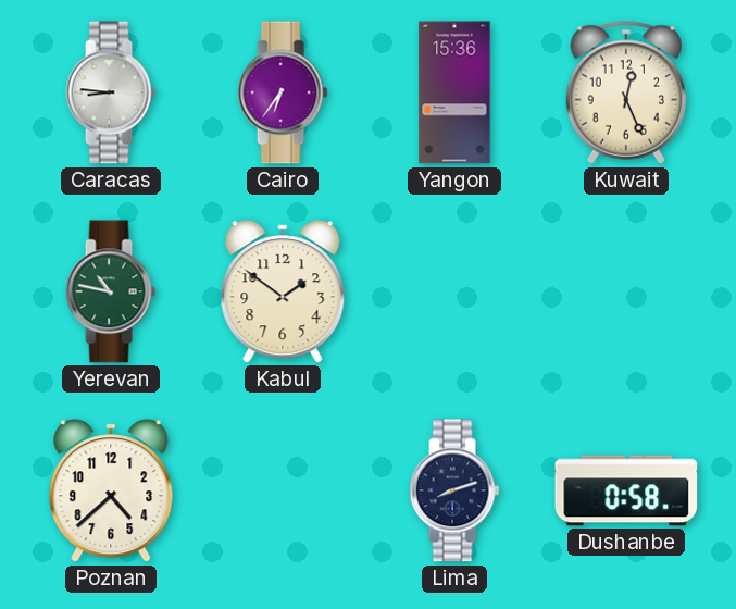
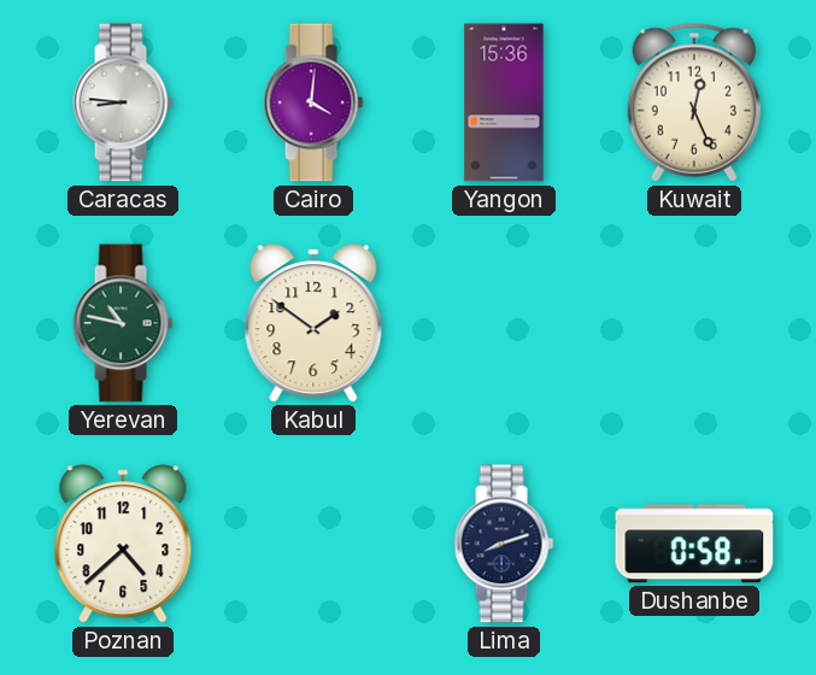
Cairo: 6:36 -> 4:01
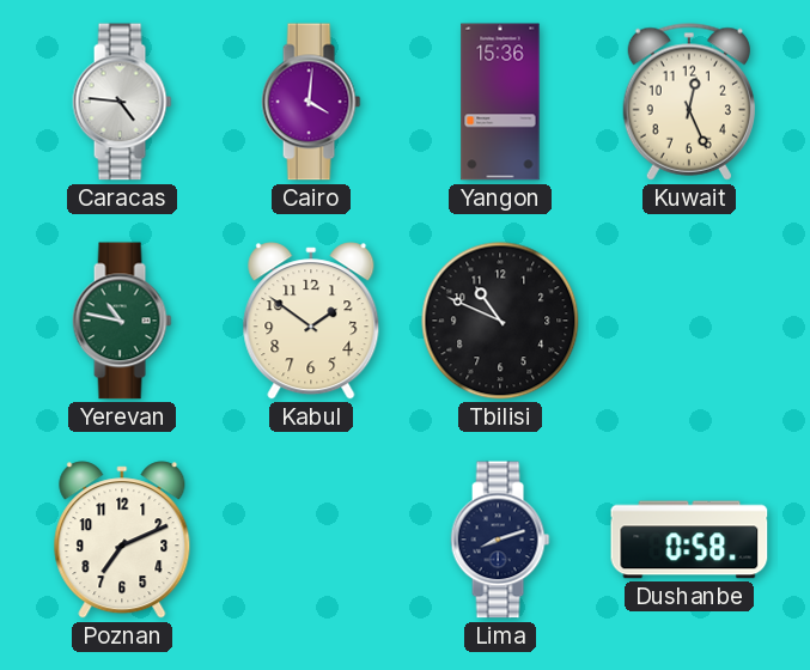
Caracas: 8:46 -> 4:46
Tbilisi: none -> 10:49
Poznan: 4:38 -> 7:11
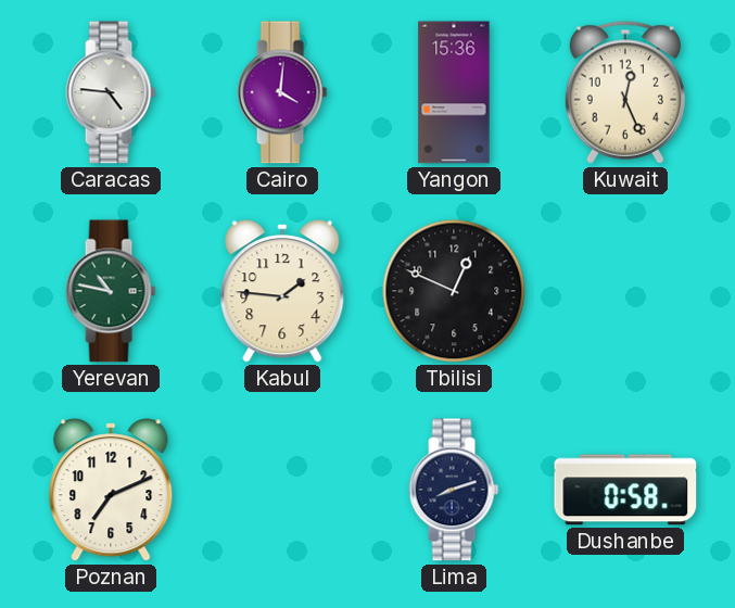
Kabul: 1:51 -> 1:46
Tbilisi: 10:49 -> 12:49
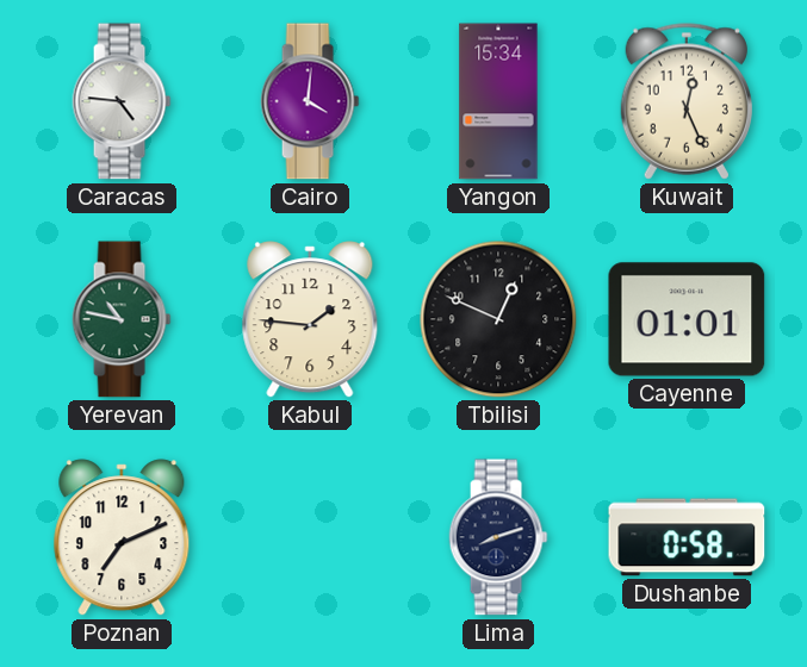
Yangon: 15:36 -> 15:34
Cayenne: none -> 01:01
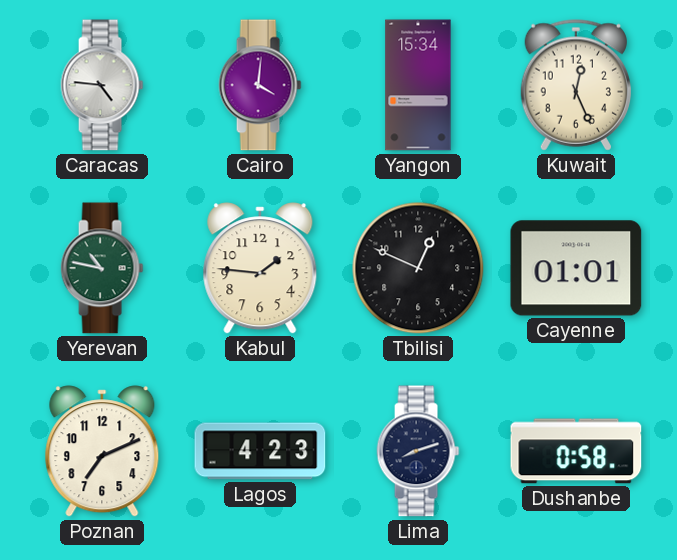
Lagos: none -> 4:23
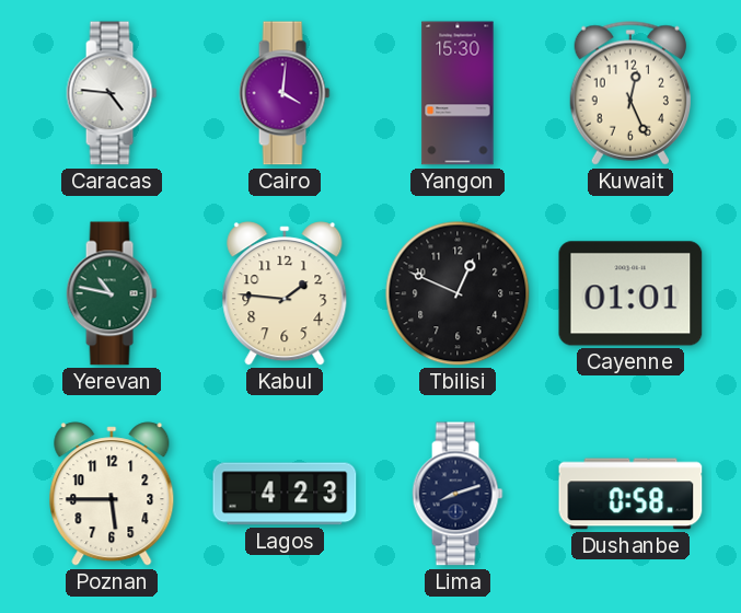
Yangon: 15:34 -> 15:30
Poznan: 7:11 -> 5:45
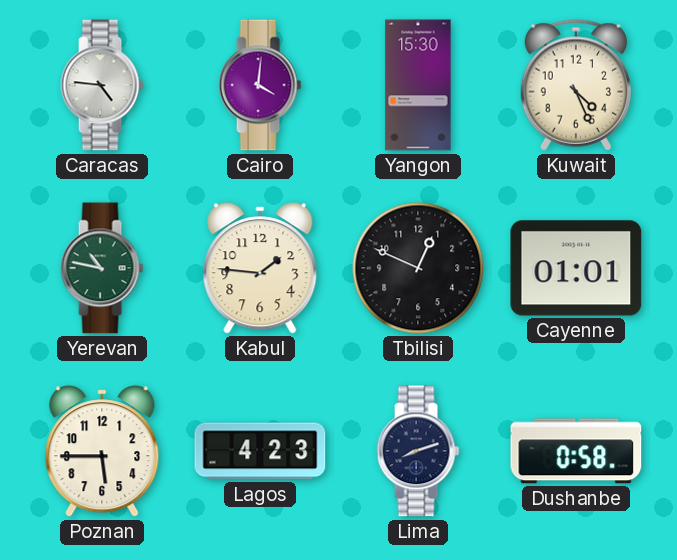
Kuwait: 12:26 -> 4:26
